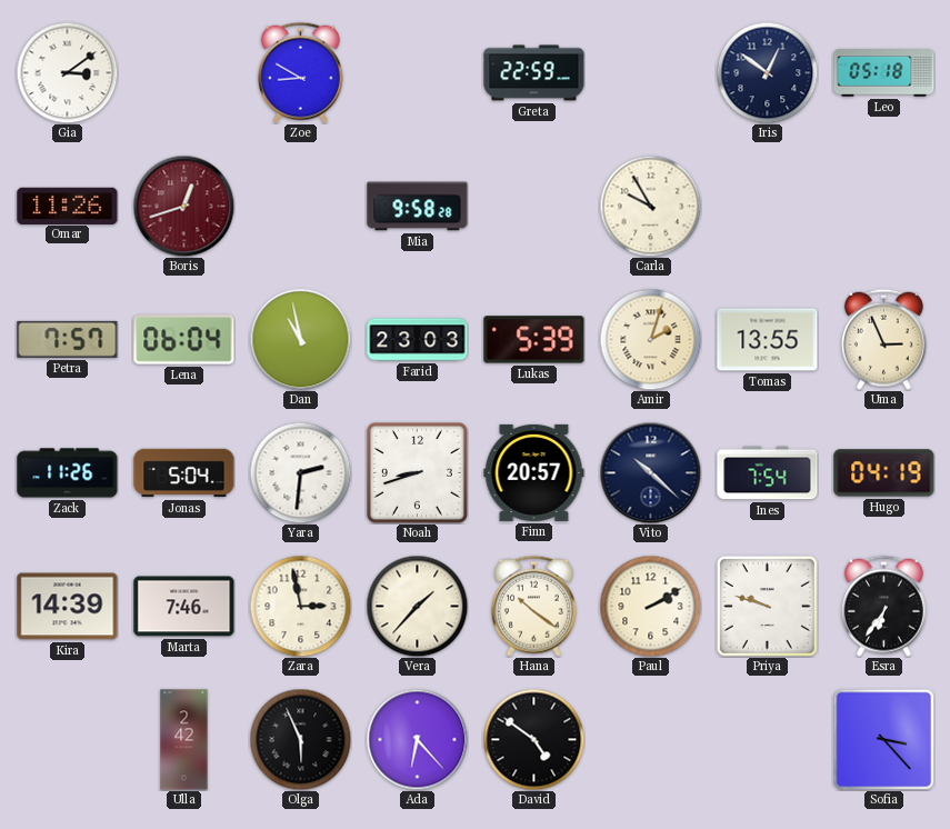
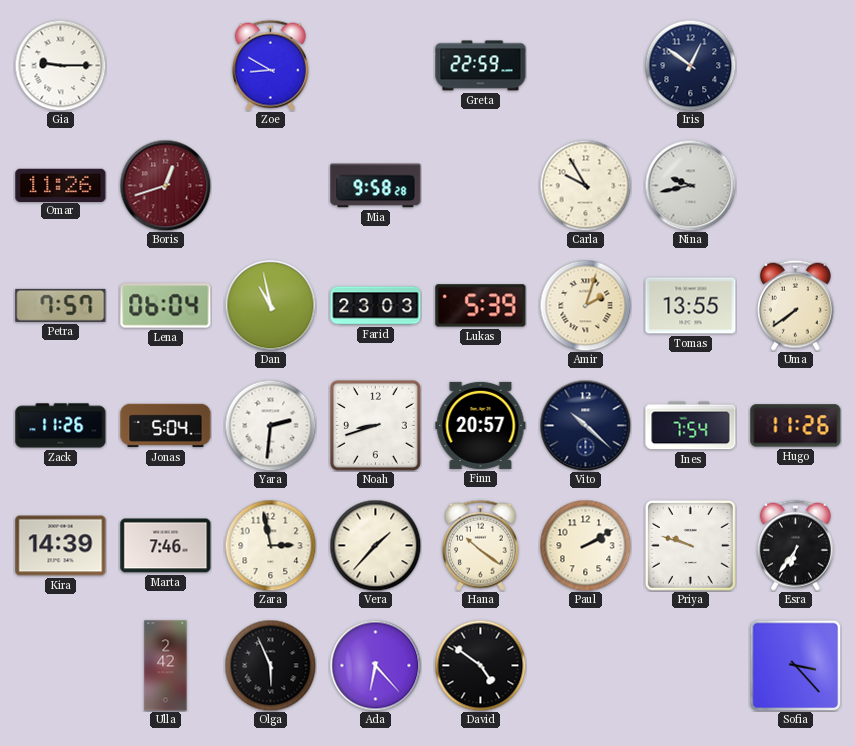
Gia: 3:09 -> 9:15
Leo: 05:18 -> none
Nina: none -> 9:43
Uma: 2:56 -> 7:39
Hugo: 04:19 -> 11:26
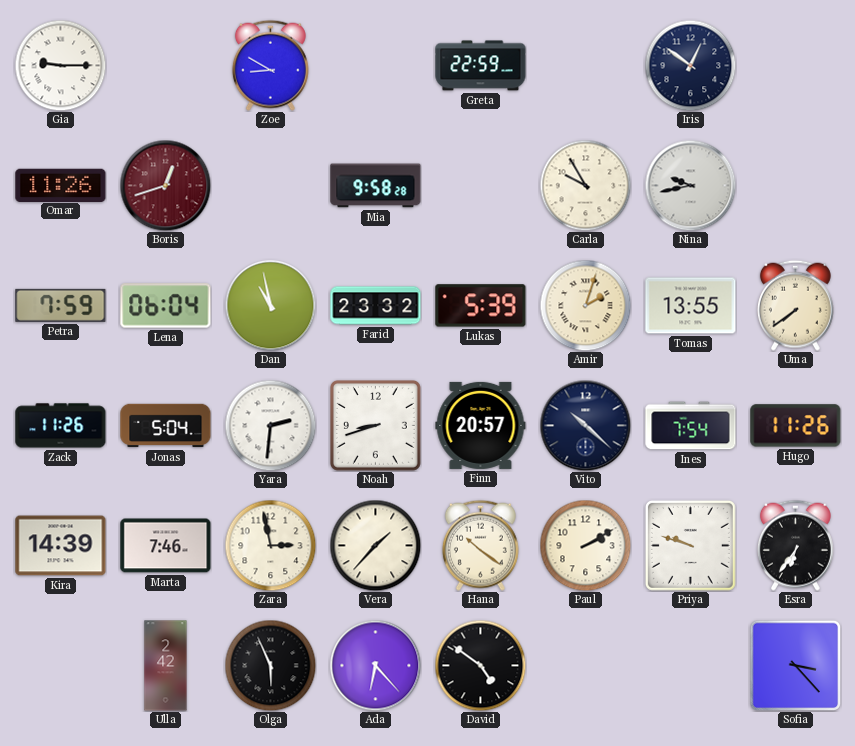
Petra: 7:57 -> 7:59
Farid: 23:03 -> 23:32
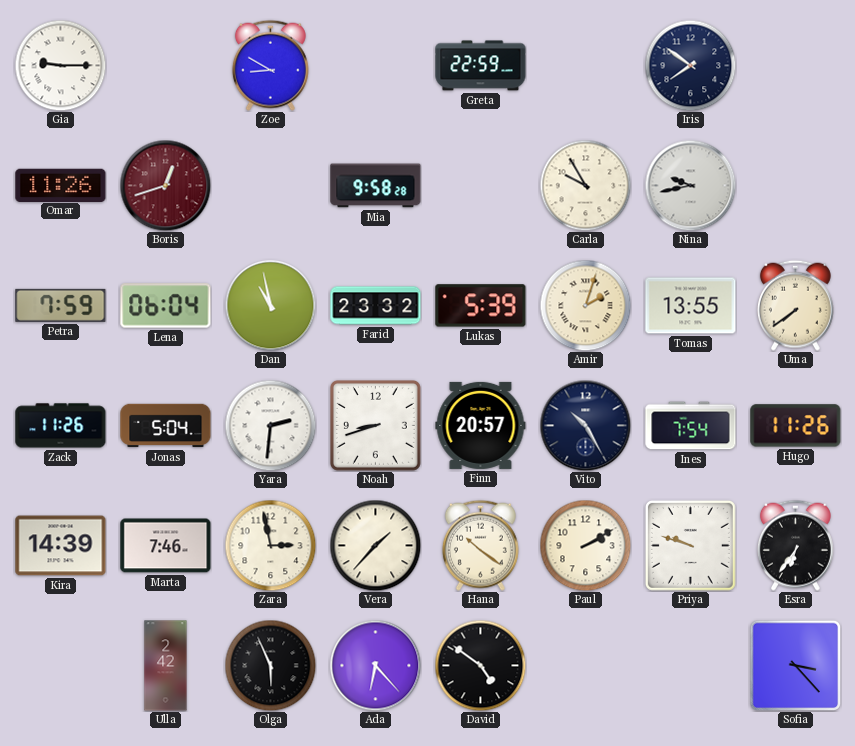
Iris: 12:51 -> 7:51
Vito: 10:22 -> 10:25
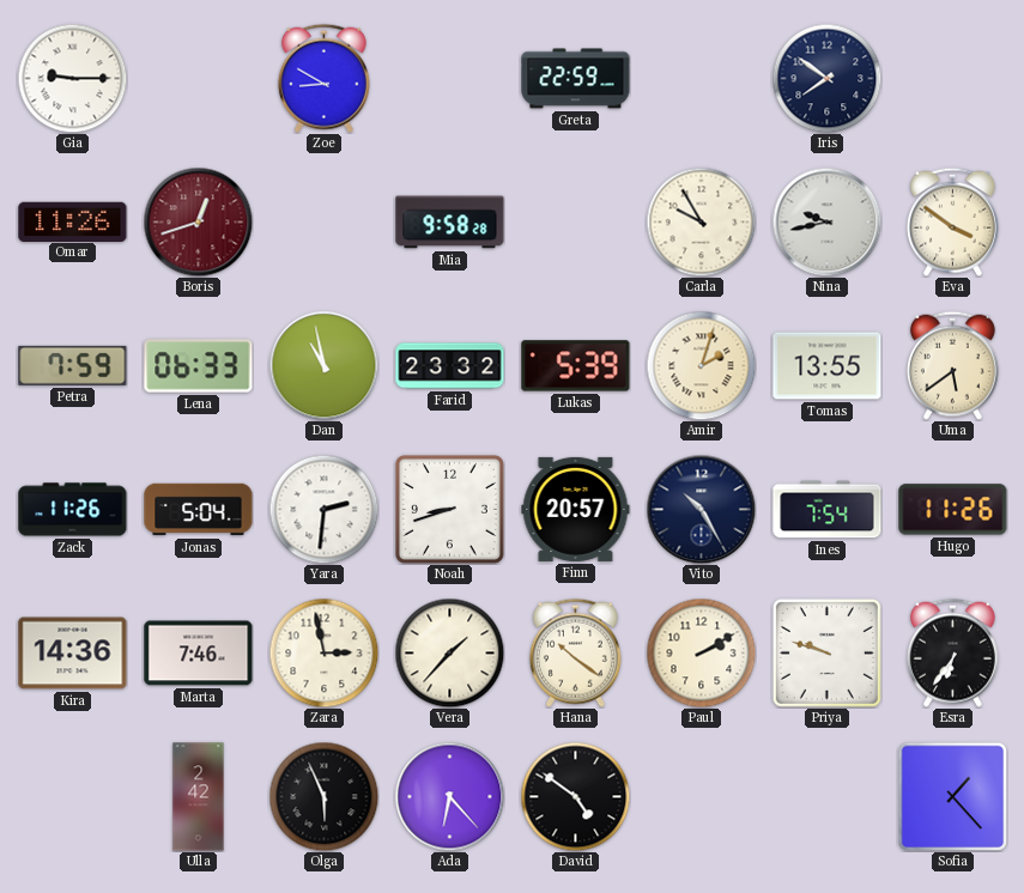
Eva: none -> 3:51
Lena: 06:04 -> 06:33
Uma: 7:39 -> 5:39
Kira: 14:39 -> 14:36
Sofia: 3:23 -> 1:23
